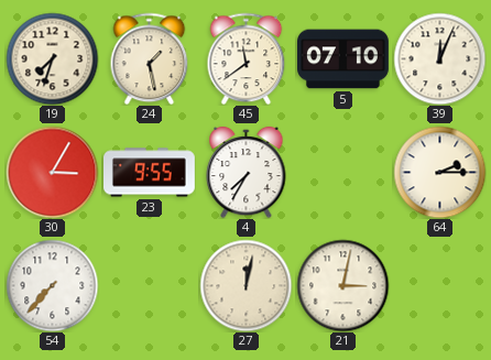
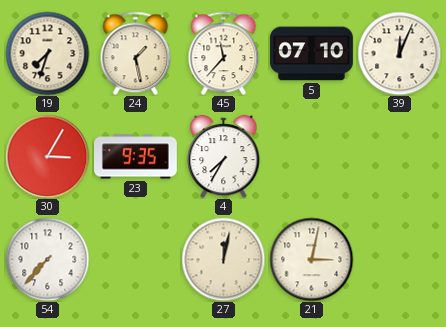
45: 11:39 -> 11:37
23: 9:55 -> 9:35
64: 2:15 -> none
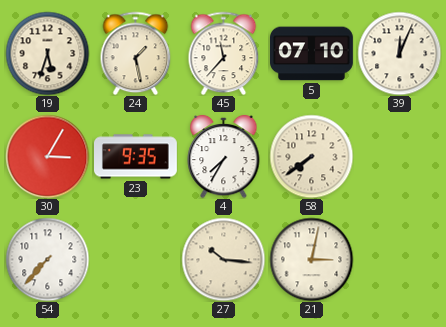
19: 7:33 -> 5:33
58: none -> 7:39
27: 12:02 -> 10:16
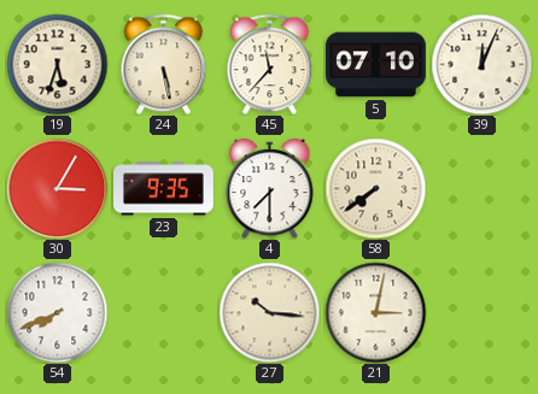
24: 1:28 -> 5:28
4: 7:35 -> 7:30
54: 7:37 -> 7:41
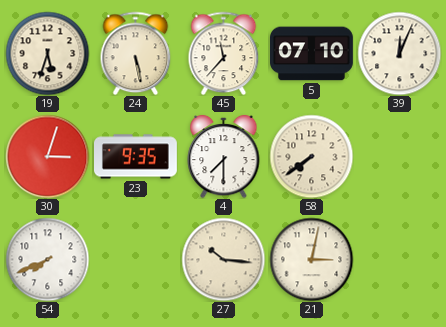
30: 3:05 -> 3:03
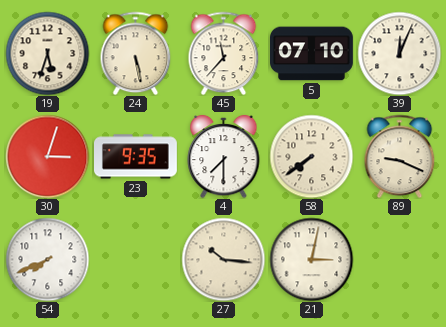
89: none -> 9:19
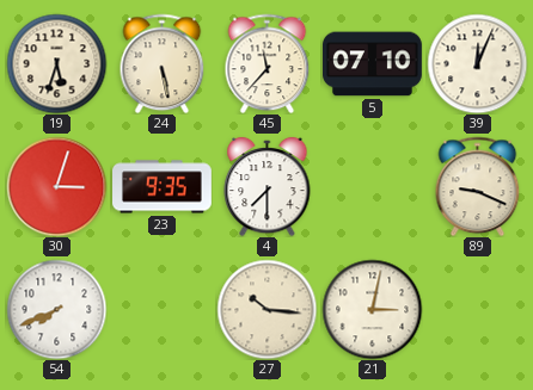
58: 7:39 -> none
